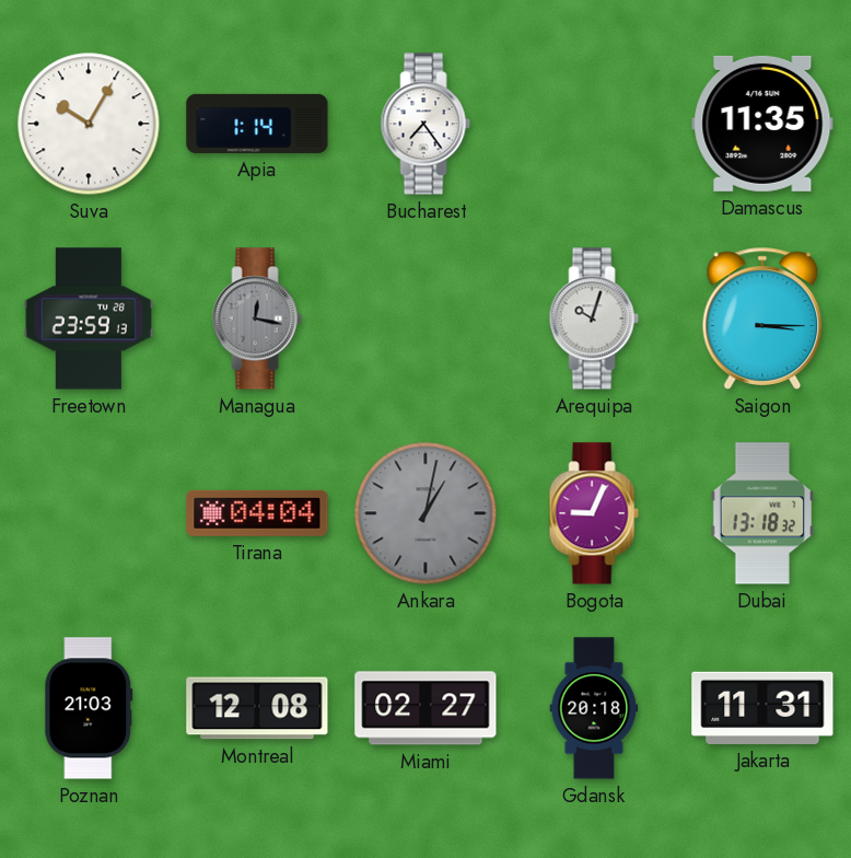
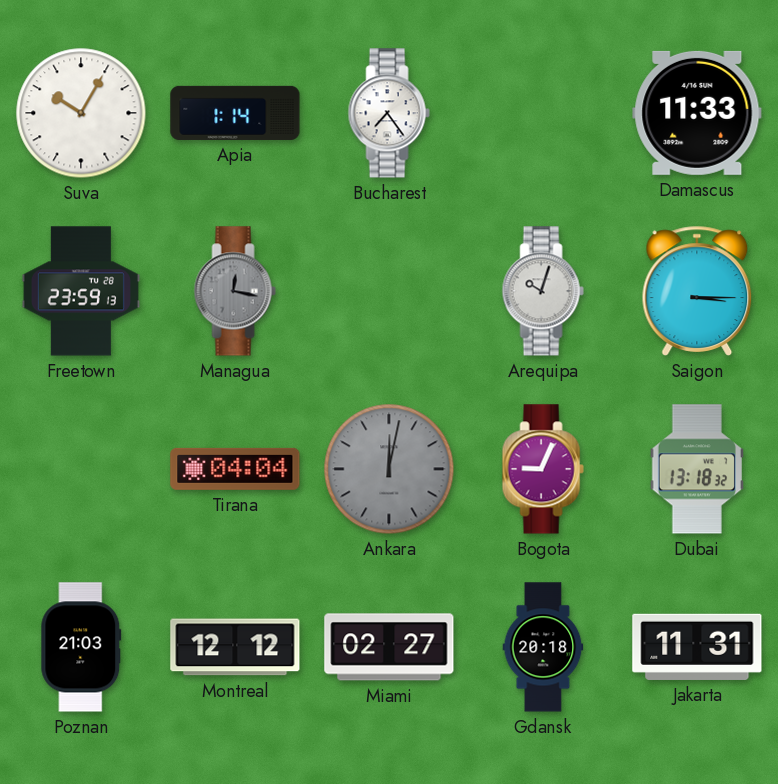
Damascus: 11:35 -> 11:33
Ankara: 1:02 -> 12:02
Montreal: 12:08 -> 12:12
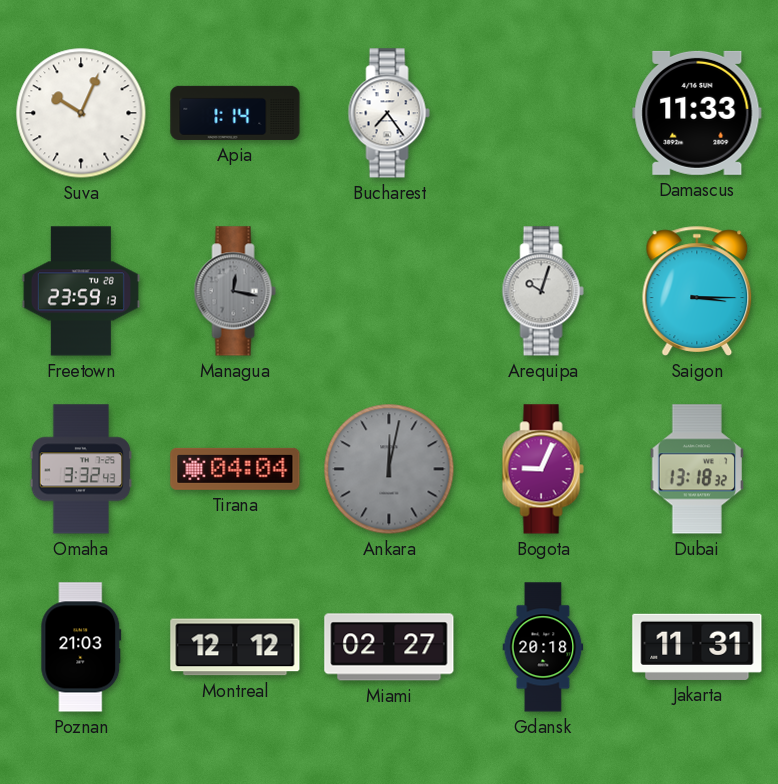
Suva: 10:05 -> 10:04
Omaha: none -> 3:32
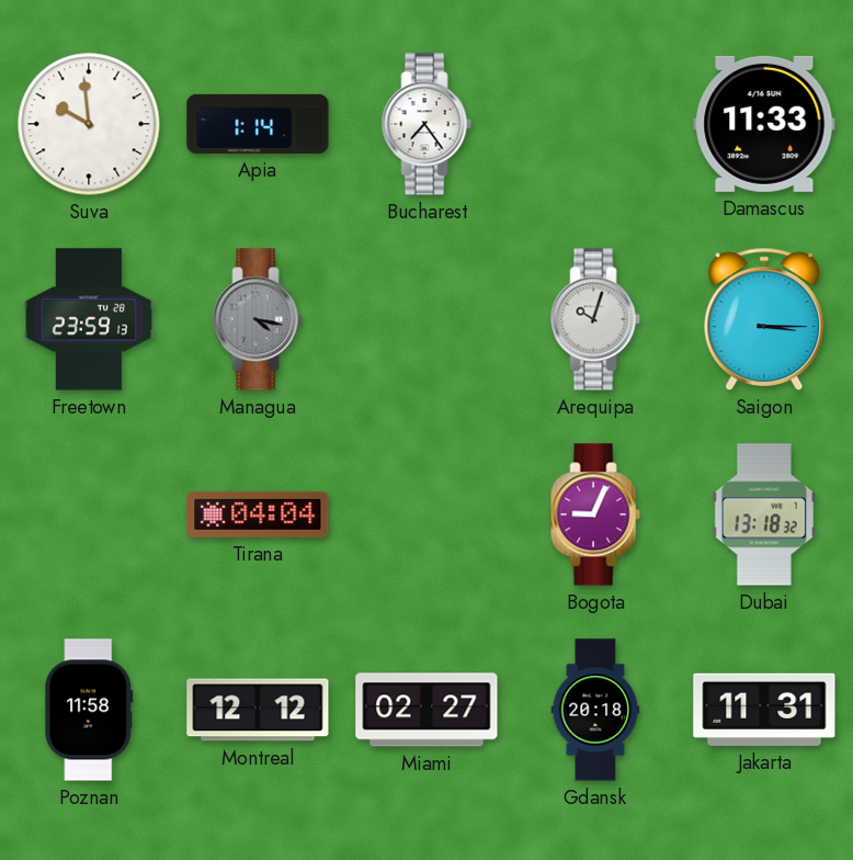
Suva: 10:04 -> 9:59
Managua: 12:17 -> 4:17
Omaha: 3:32 -> none
Ankara: 12:02 -> none
Poznan: 21:03 -> 11:58
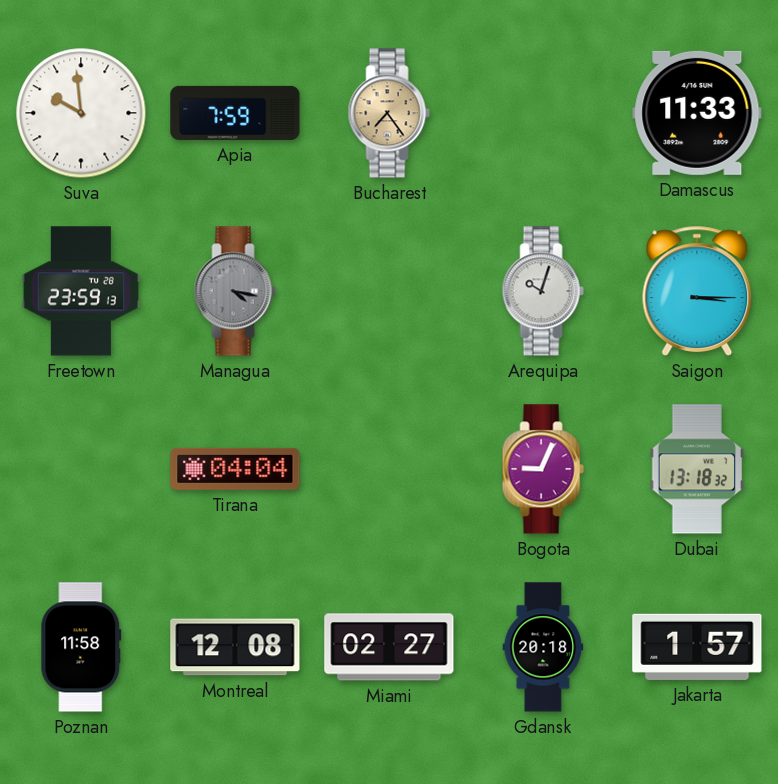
Apia: 1:14 -> 7:59
Bucharest dial: white -> champagne
Montreal: 12:12 -> 12:08
Jakarta: 11:31 -> 1:57
